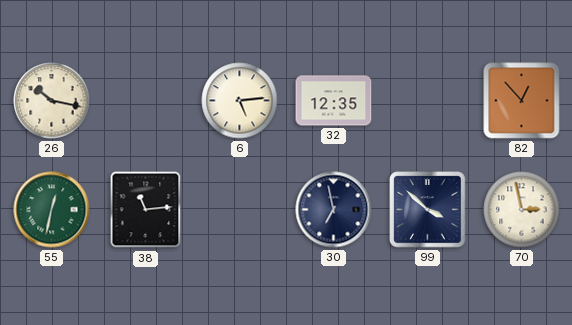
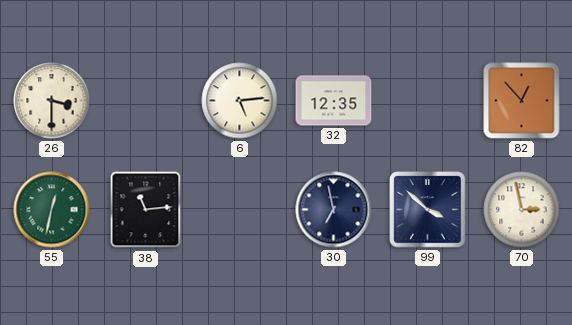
26: 10:17 -> 3:30
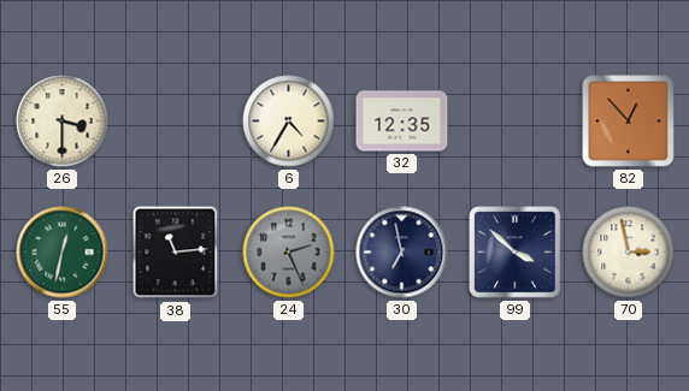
6: 5:14 -> 4:35
24: none -> 2:26
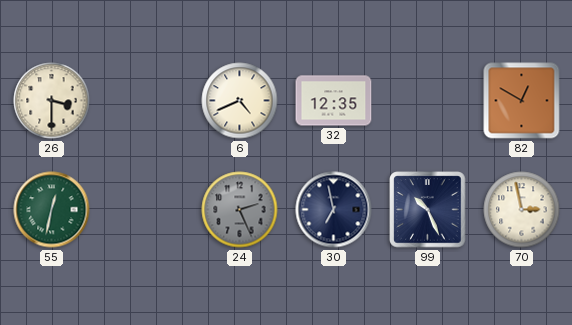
6: 4:35 -> 4:41
82: 12:53 -> 12:50
38: 11:14 -> none
99: 3:52 -> 10:26
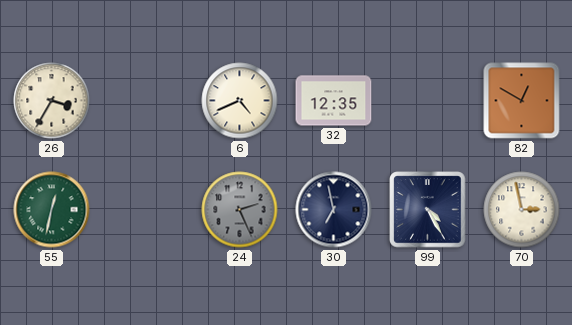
26: 3:30 -> 3:35
99: 10:26 -> 4:25
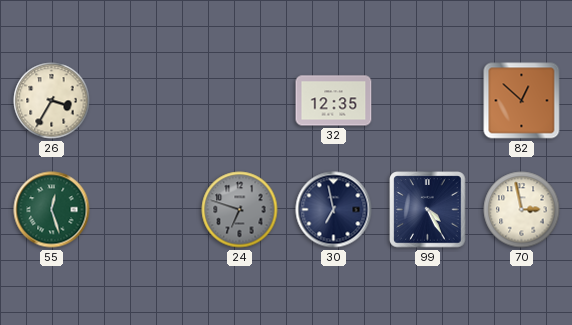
6: 4:41 -> none
82: 12:50 -> 12:52
55: 12:32 -> 12:27
24: 2:26 -> 6:48
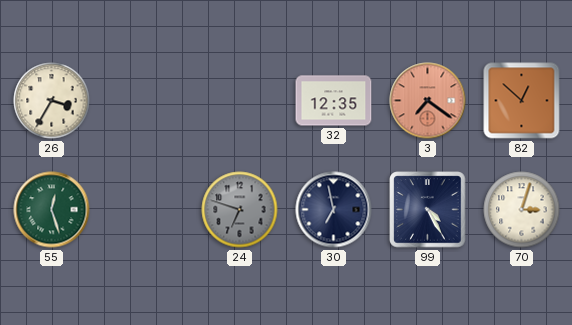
3: none -> 7:21
70: 2:58 -> 3:03
